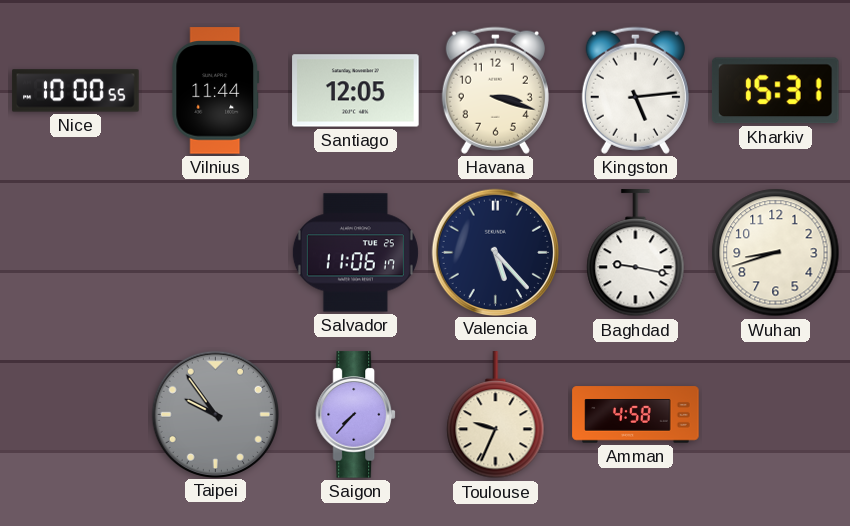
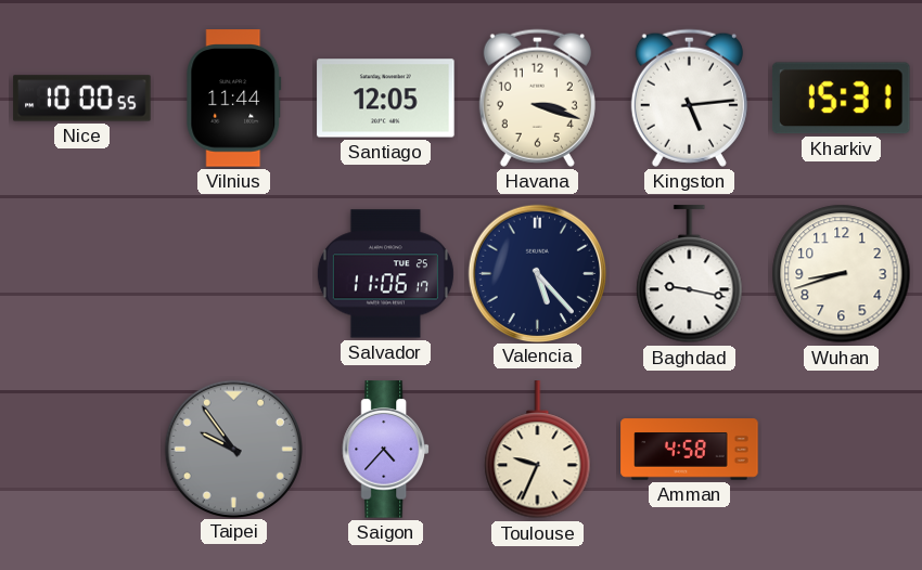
Saigon: 7:37 -> 4:37
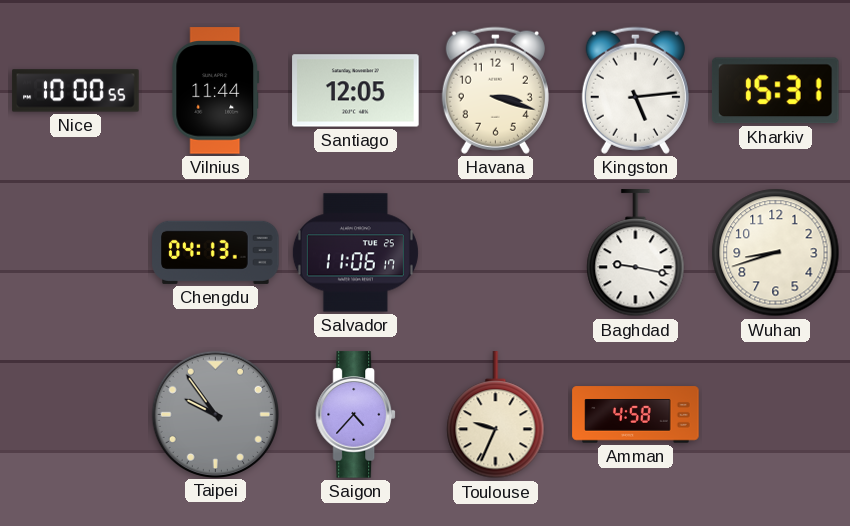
Chengdu: none -> 04:13
Valencia: 5:23 -> none
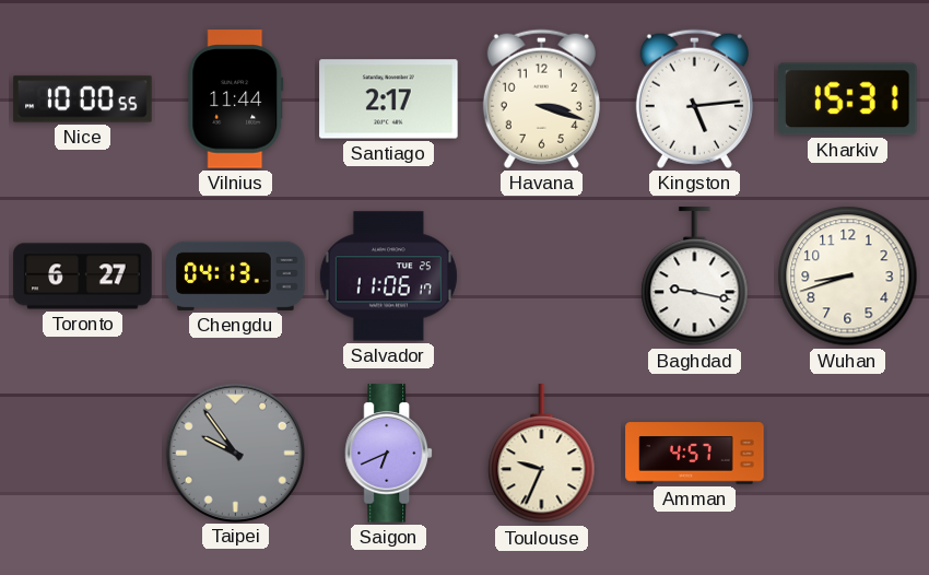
Santiago: 12:05 -> 2:17
Toronto: none -> 6:27
Saigon: 4:37 -> 6:41
Amman: 4:58 -> 4:57
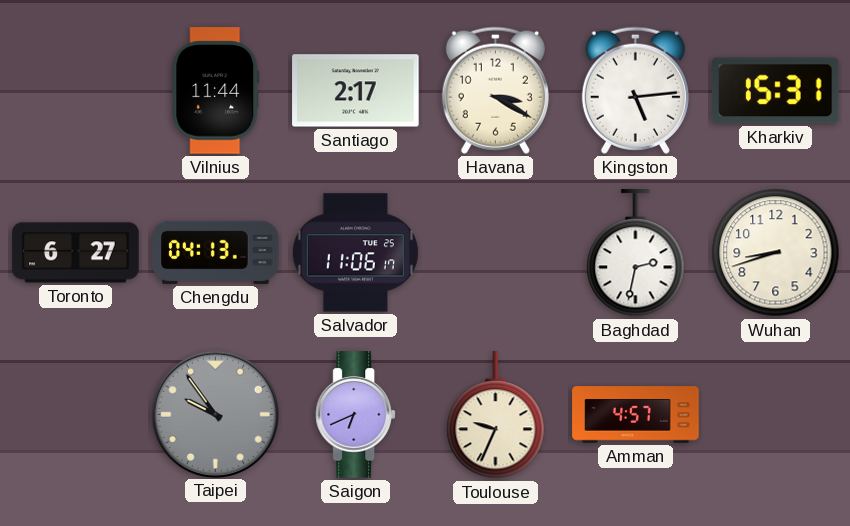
Nice: 10:00 -> none
Havana: 3:18 -> 3:20
Baghdad: 9:17 -> 2:32
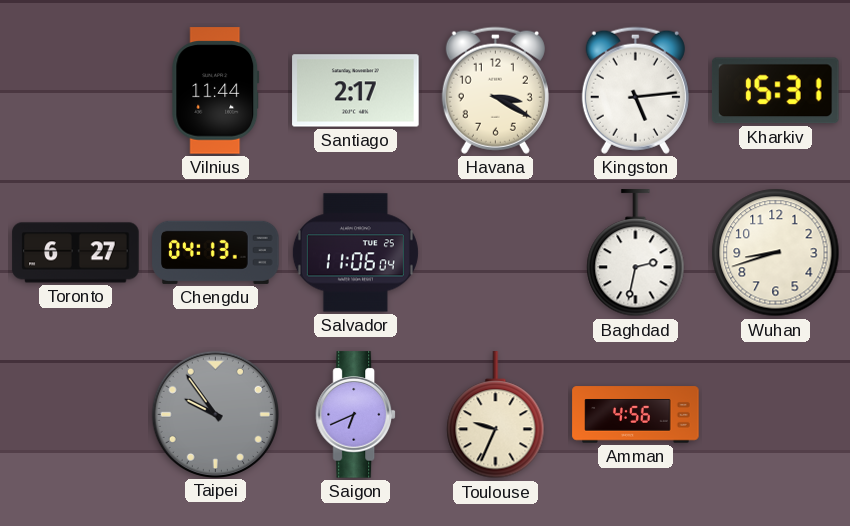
Salvador: 11:06:17 -> 11:06:04
Amman: 4:57 -> 4:56
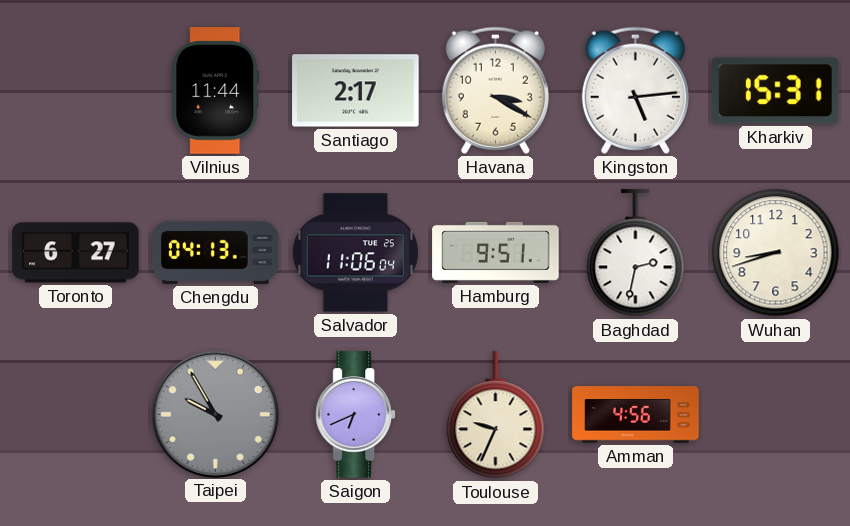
Hamburg: none -> 9:51
Taipei: 9:54 -> 9:55
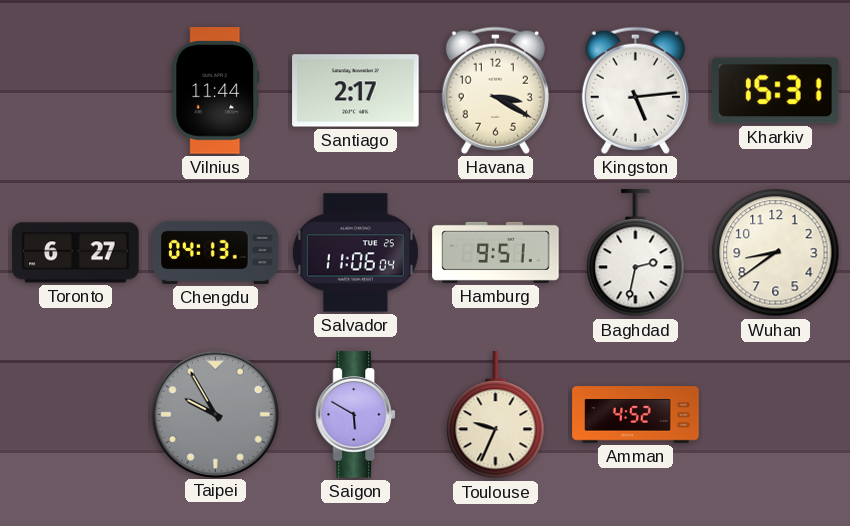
Wuhan: 8:42 -> 8:39
Saigon: 6:41 -> 5:50
Amman: 4:56 -> 4:52
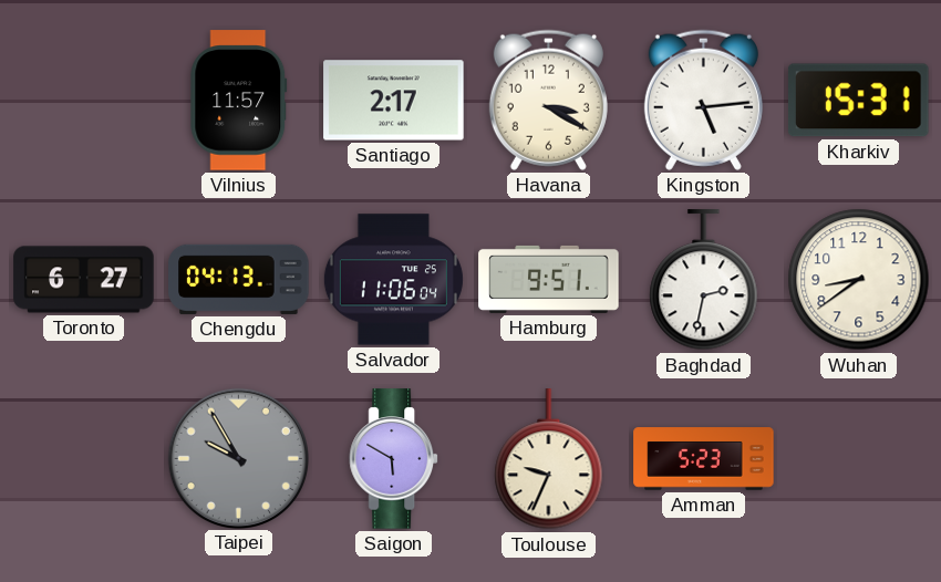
Vilnius: 11:44 -> 11:57
Amman: 4:52 -> 5:23
